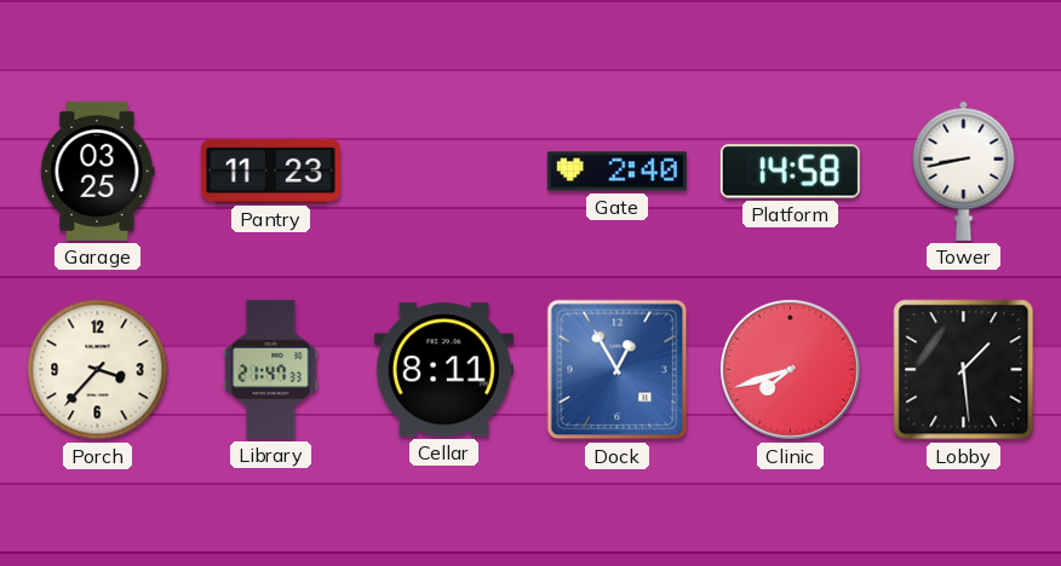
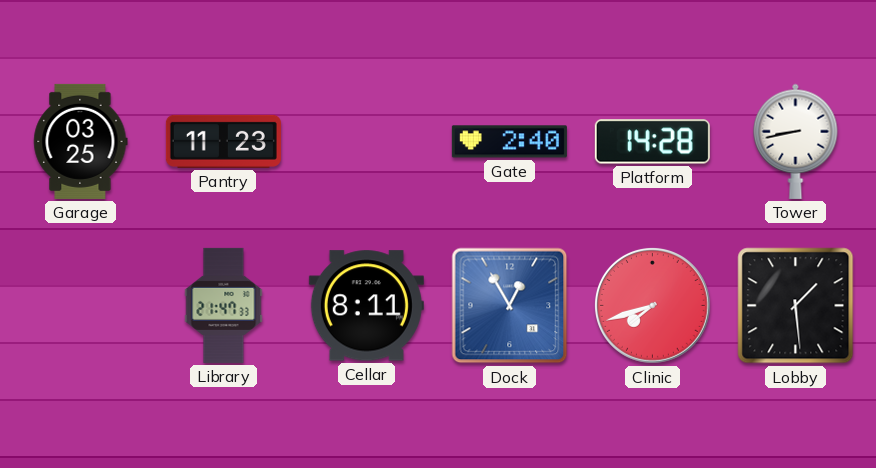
Platform: 14:58 -> 14:28
Porch: 3:37 -> none
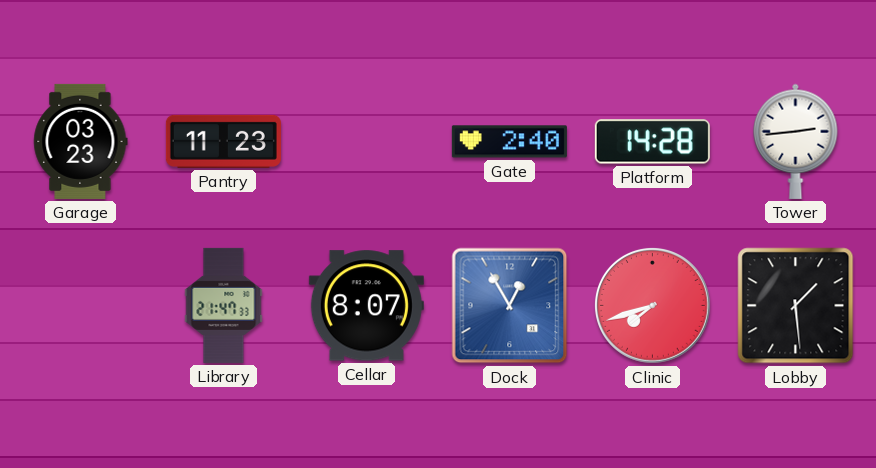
Garage: 03:25 -> 03:23
Tower: 8:43 -> 2:44
Cellar: 8:11 -> 8:07
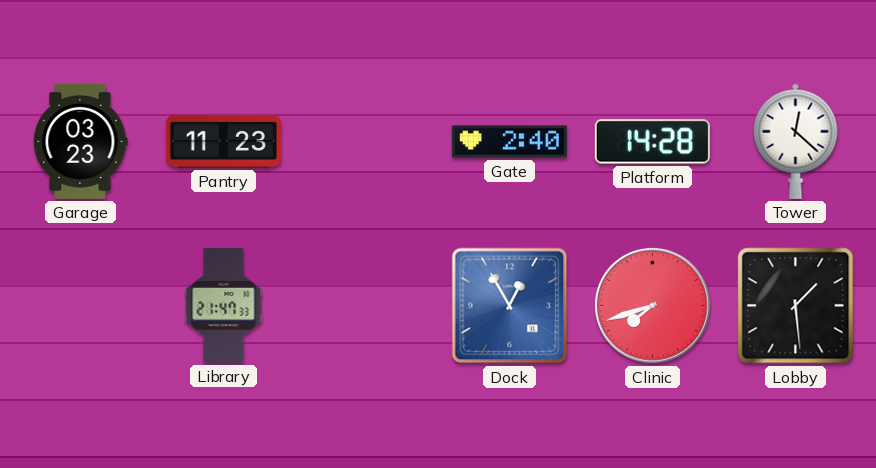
Tower: 2:44 -> 12:22
Cellar: 8:07 -> none
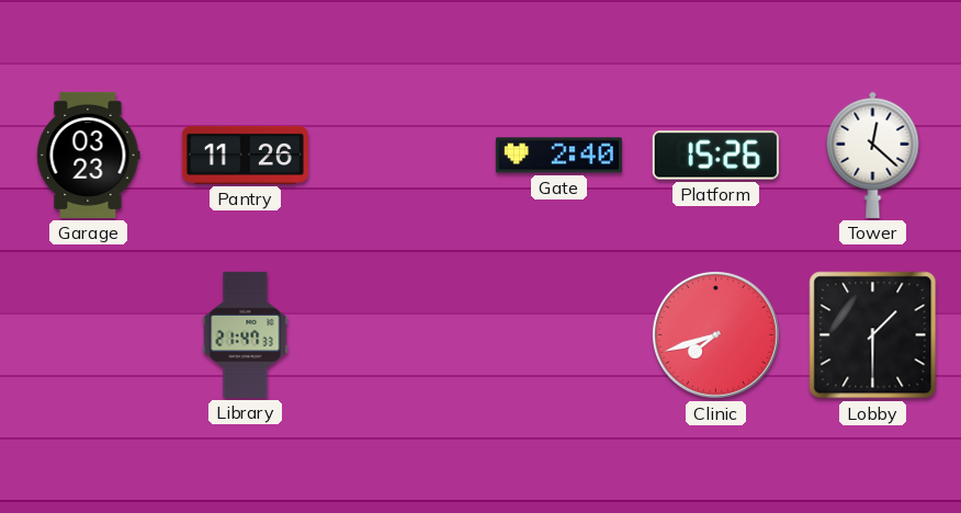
Pantry: 11:23 -> 11:26
Platform: 14:28 -> 15:26
Dock: 12:55 -> none
Lobby: 1:29 -> 1:30
